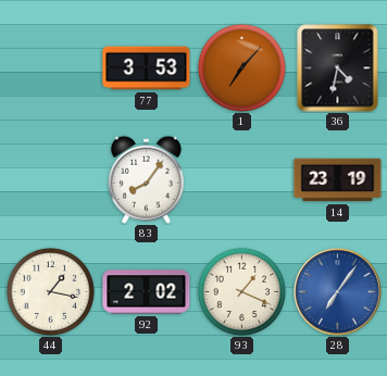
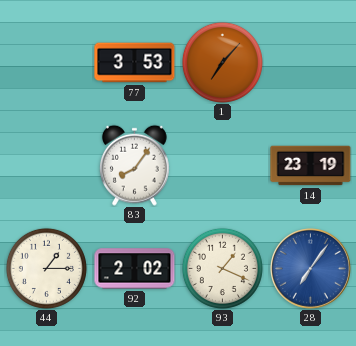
36: 4:32 -> none
44: 1:17 -> 1:15
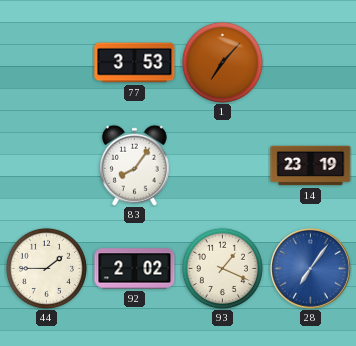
44: 1:15 -> 1:45
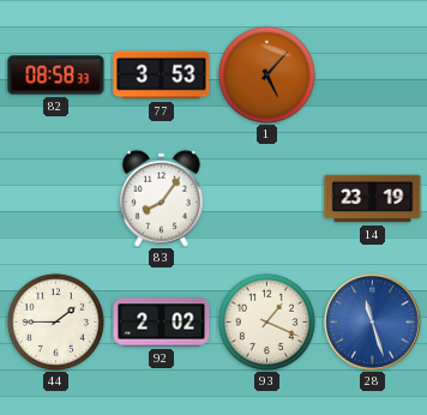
82: none -> 08:58
1: 7:07 -> 5:07
28: 7:06 -> 11:27
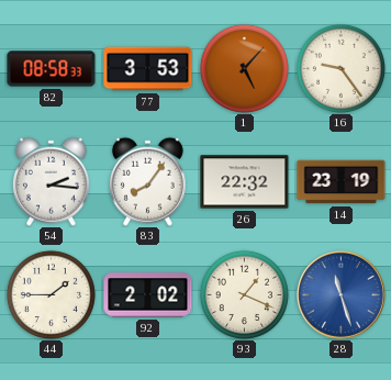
16: none -> 9:24
54: none -> 2:16
26: none -> 22:32
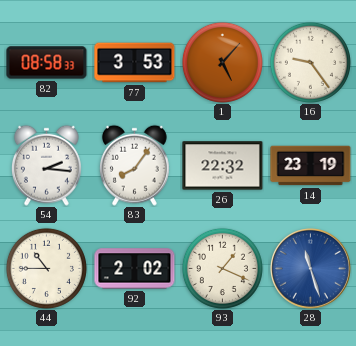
44: 1:45 -> 10:45
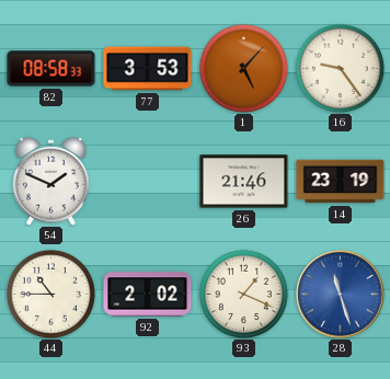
54: 2:16 -> 1:49
83: 8:06 -> none
26: 22:32 -> 21:46
